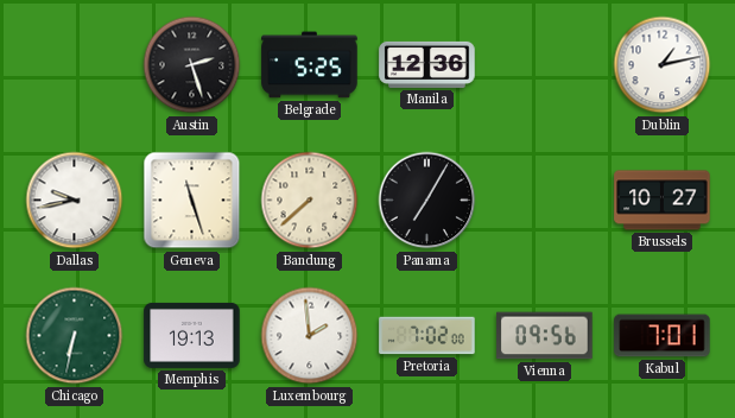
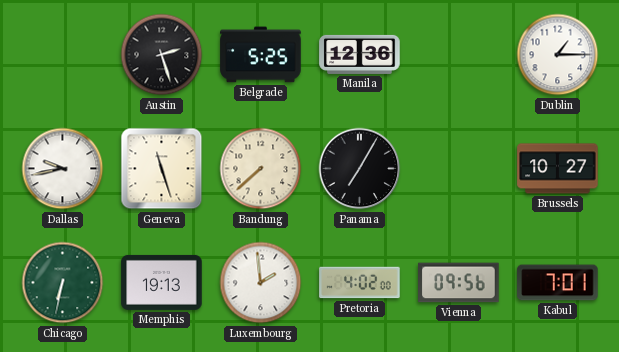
Dublin: 1:13 -> 1:15
Pretoria: 7:02 -> 4:02
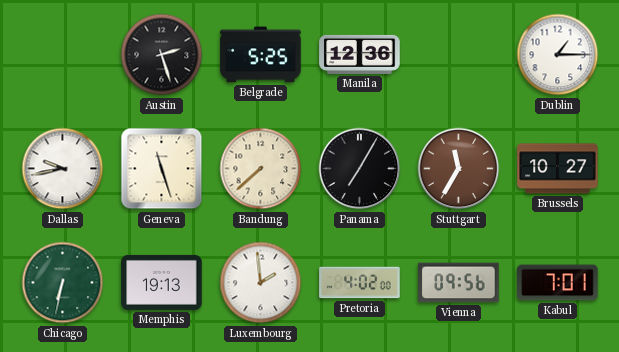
Stuttgart: none -> 11:35
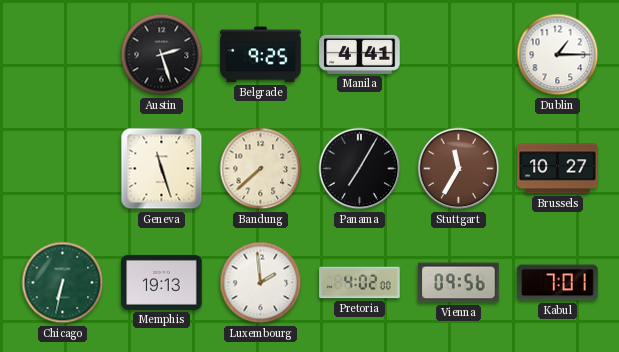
Belgrade: 5:25 -> 9:25
Manila: 12:36 -> 4:41
Dallas: 9:43 -> none
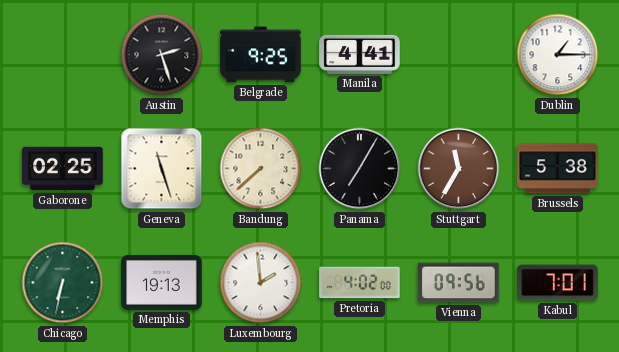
Gaborone: none -> 02:25
Brussels: 10:27 -> 5:38
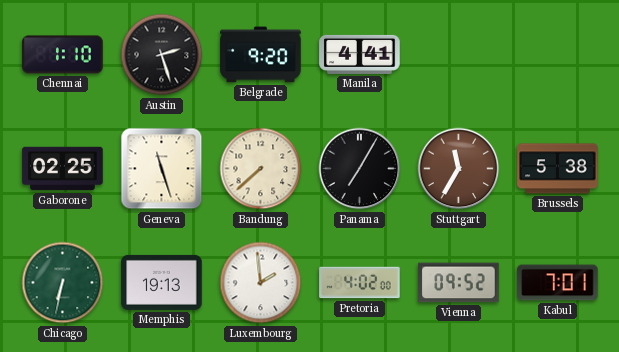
Chennai: none -> 1:10
Belgrade: 9:25 -> 9:20
Dublin: 1:15 -> none
Vienna: 09:56 -> 09:52
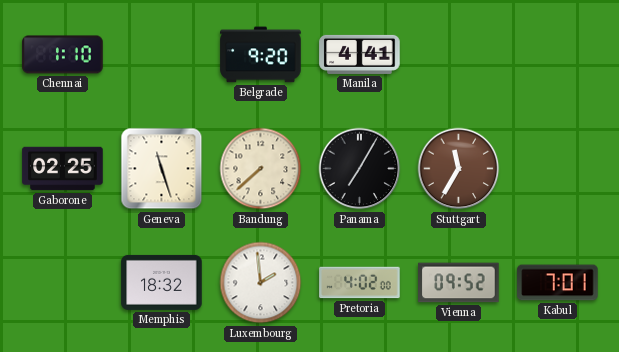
Austin: 2:27 -> none
Brussels: 5:38 -> none
Chicago: 6:32 -> none
Memphis: 19:13 -> 18:32
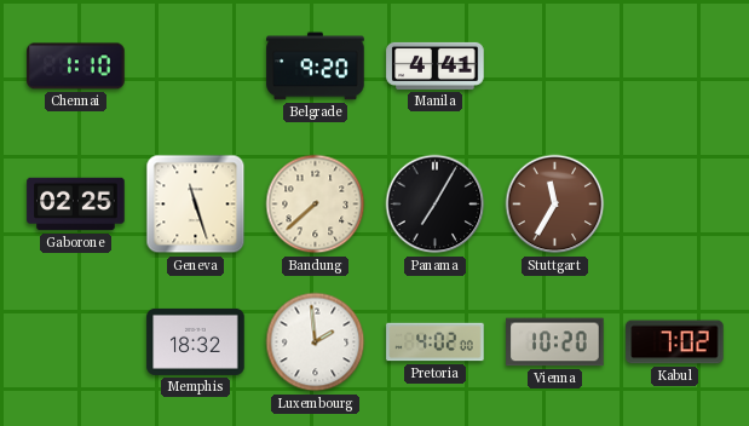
Vienna: 09:52 -> 10:20
Kabul: 7:01 -> 7:02
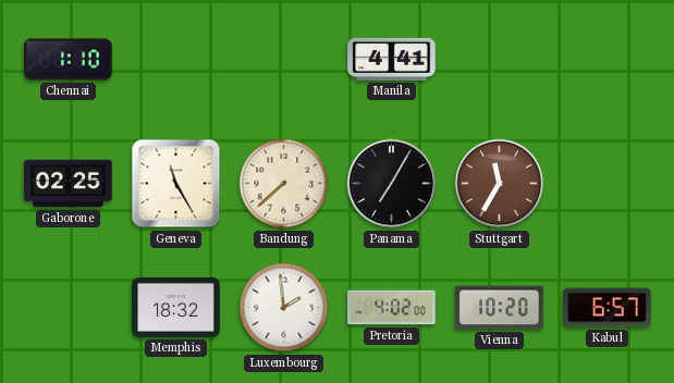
Belgrade: 9:20 -> none
Geneva: 11:27 -> 11:25
Kabul: 7:02 -> 6:57
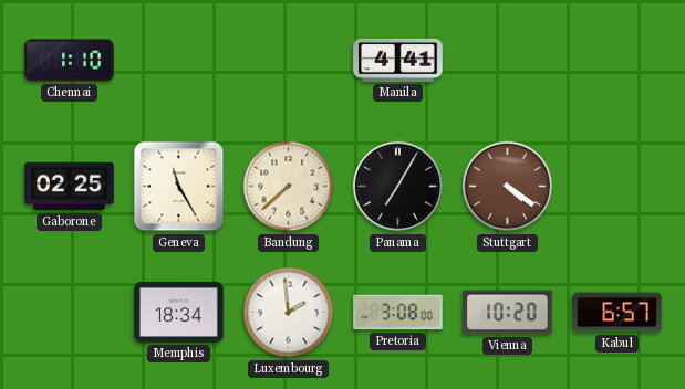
Stuttgart: 11:35 -> 4:21
Memphis: 18:32 -> 18:34
Pretoria: 4:02 -> 3:08
